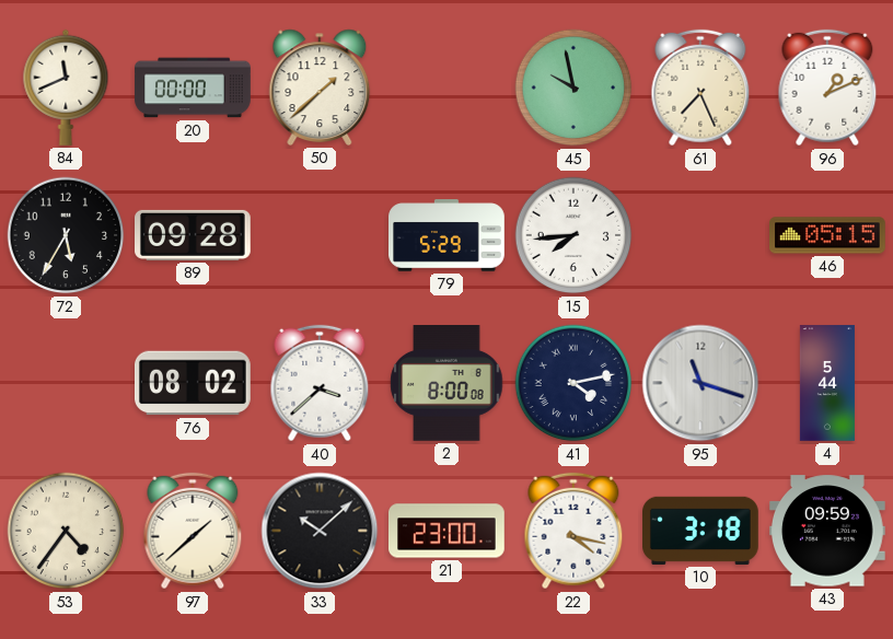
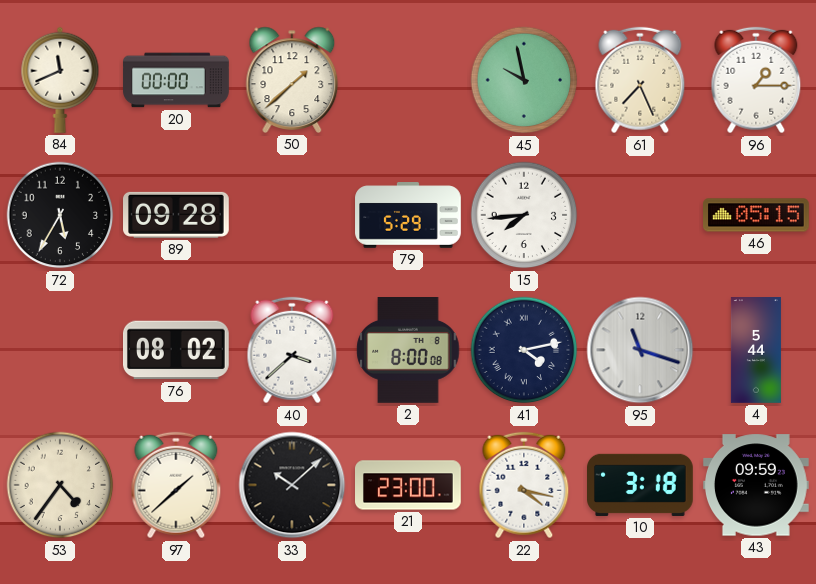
96: 1:11 -> 1:15
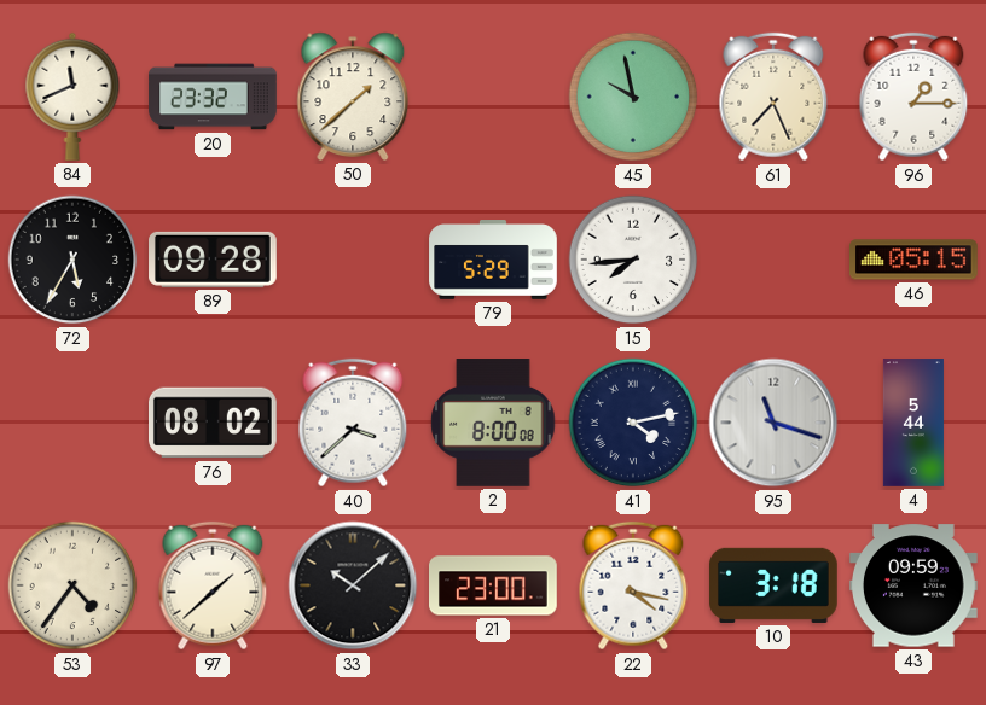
20: 00:00 -> 23:32
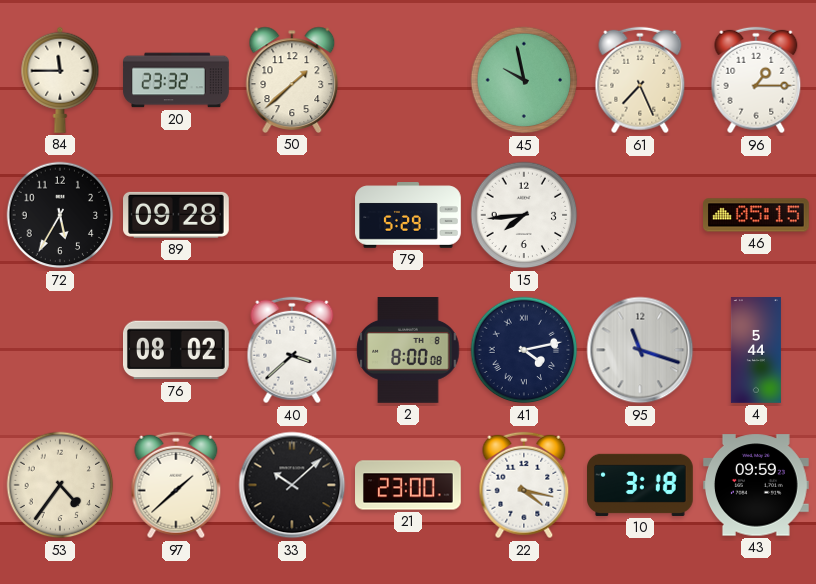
84: 11:41 -> 11:45
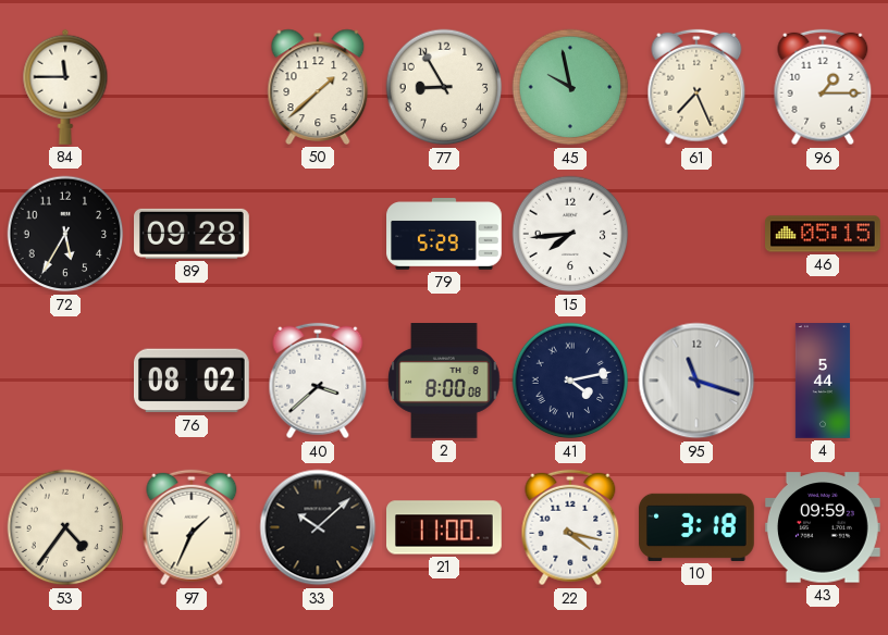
20: 23:32 -> none
77: none -> 8:55
97: 1:38 -> 1:34
21: 23:00 -> 11:00
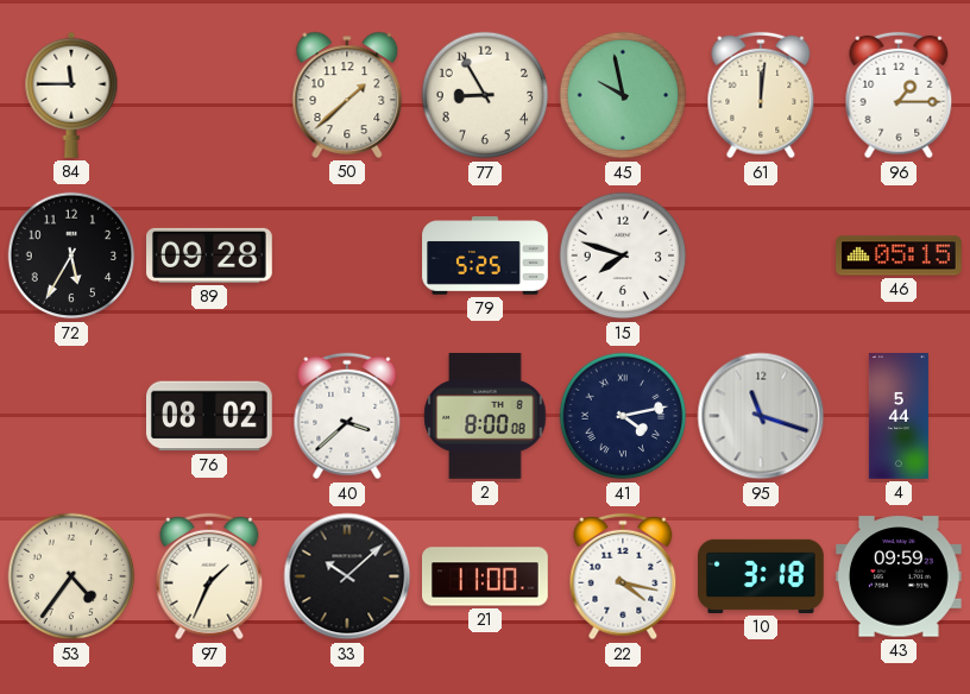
61: 7:26 -> 12:01
79: 5:29 -> 5:25
15: 7:44 -> 7:48
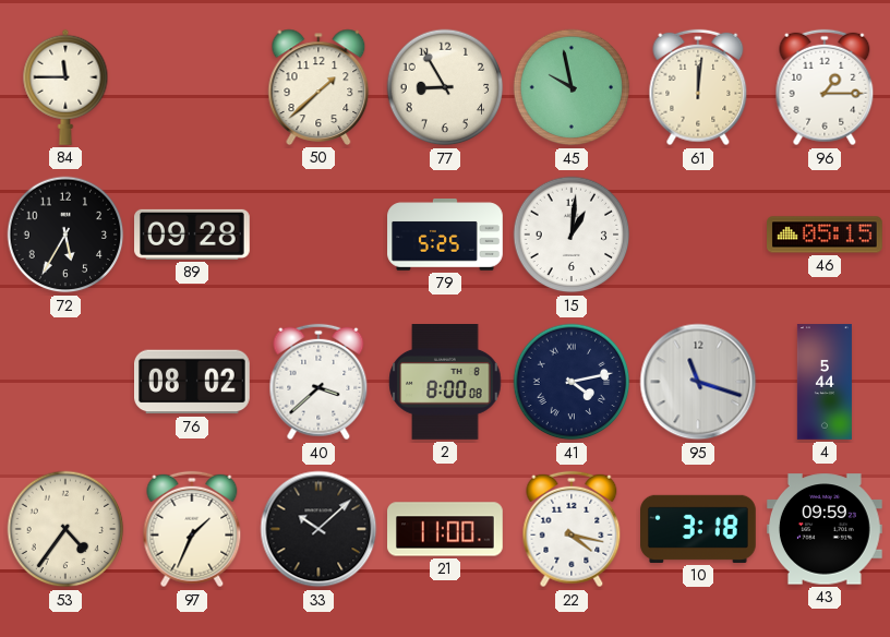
15: 7:48 -> 1:01
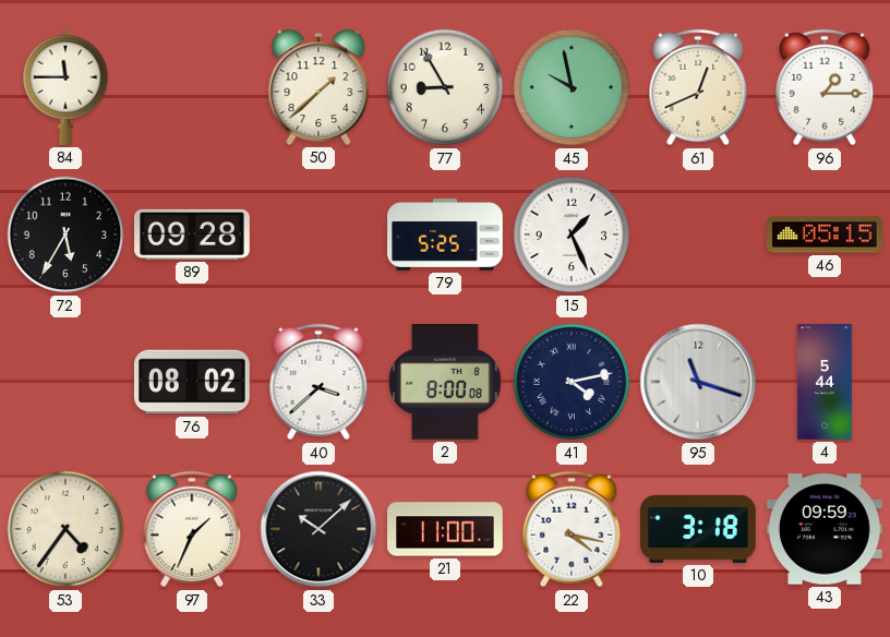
61: 12:01 -> 12:41
15: 1:01 -> 1:26
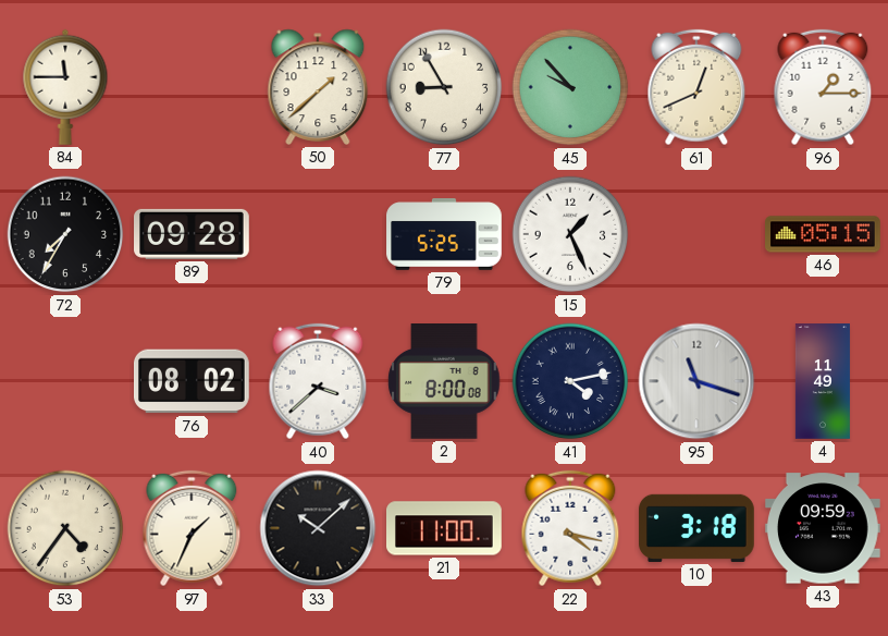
45: 9:58 -> 9:53
72: 5:35 -> 7:35
4: 5:44 -> 11:49
